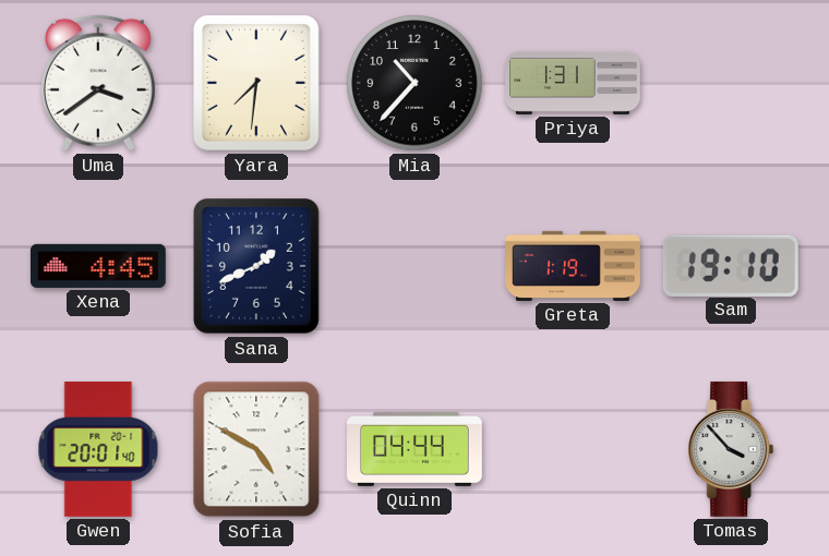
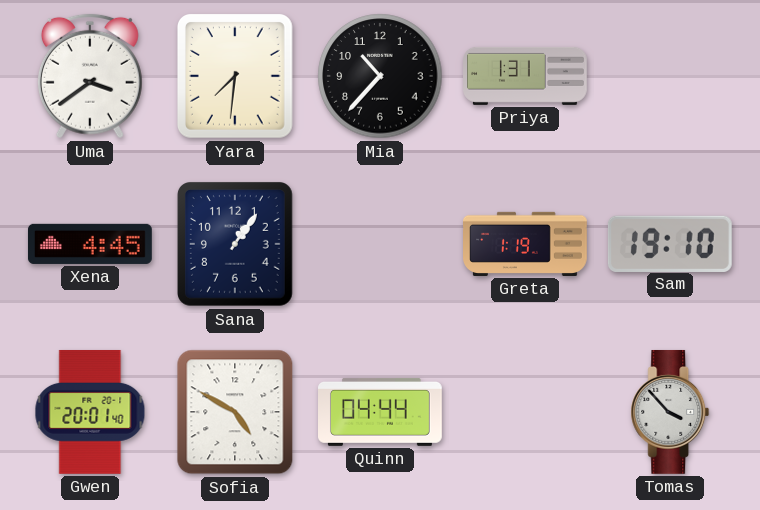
Sana: 1:41 -> 1:06
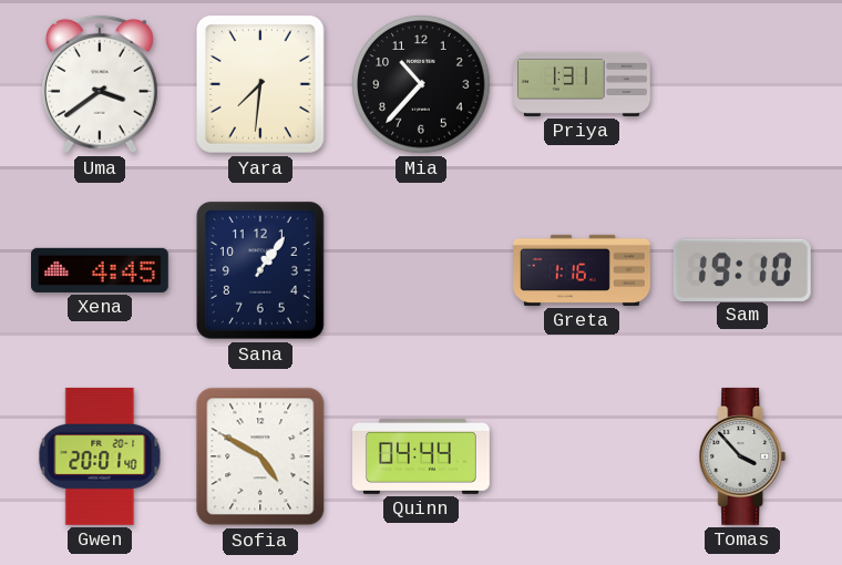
Greta: 1:19 -> 1:16
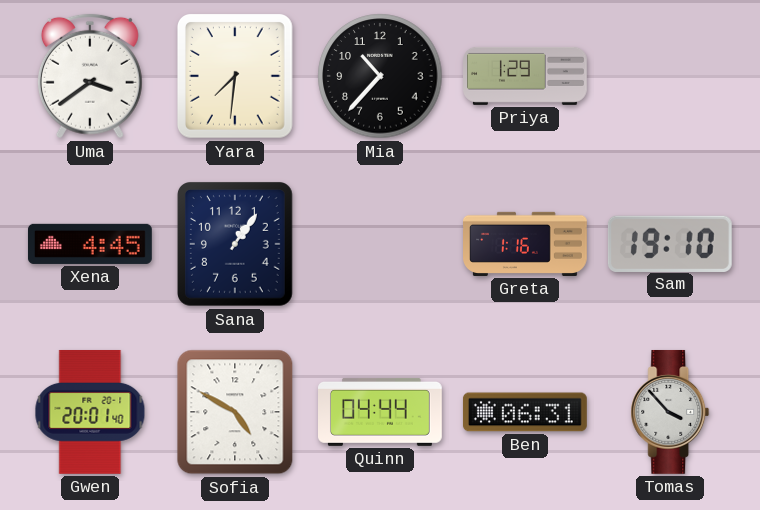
Priya: 1:31 -> 1:29
Ben: none -> 06:31
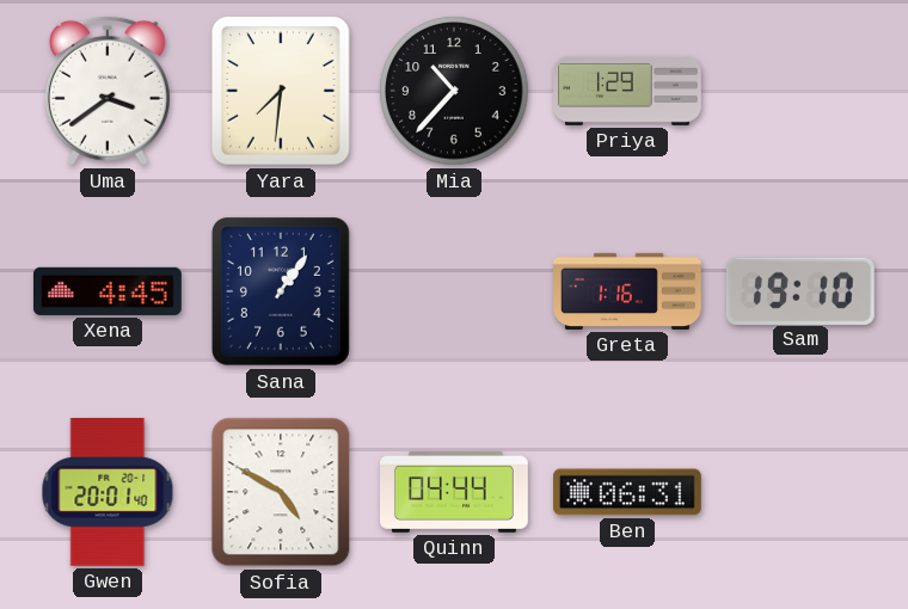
Tomas: 3:53 -> none
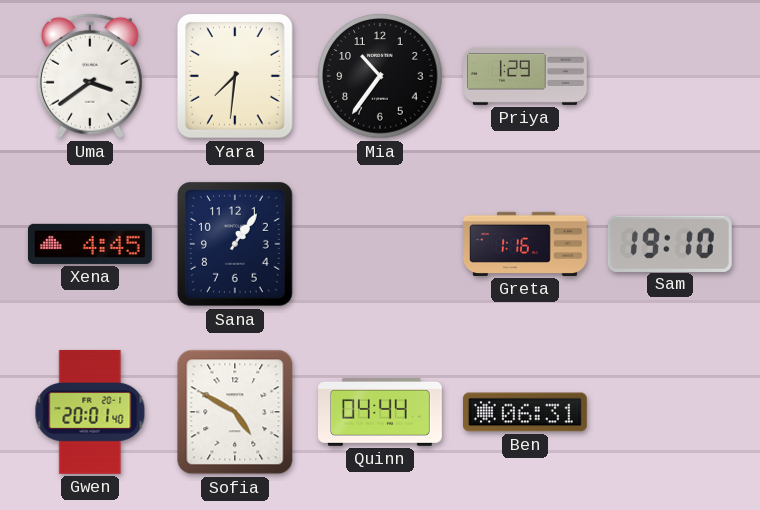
Mia: 10:37 -> 10:36
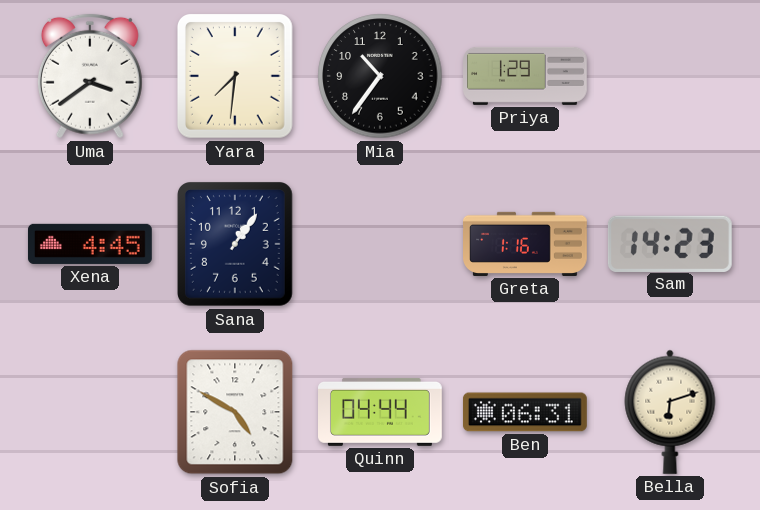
Sam: 19:10 -> 14:23
Gwen: 20:01 -> none
Bella: none -> 6:12
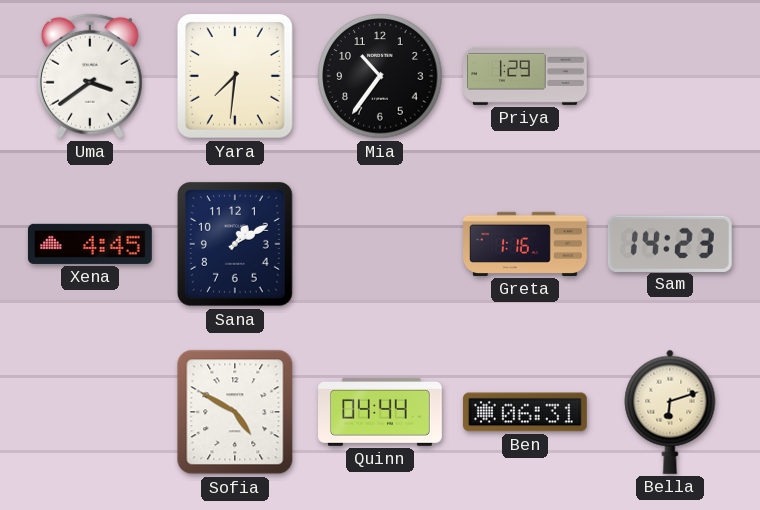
Sana: 1:06 -> 1:10
